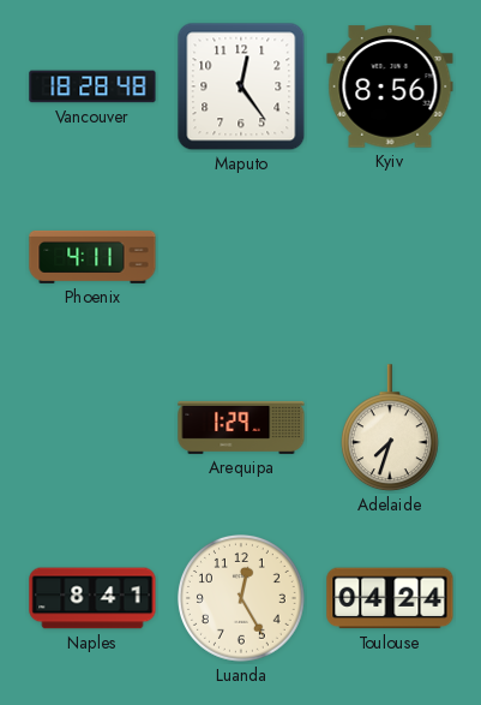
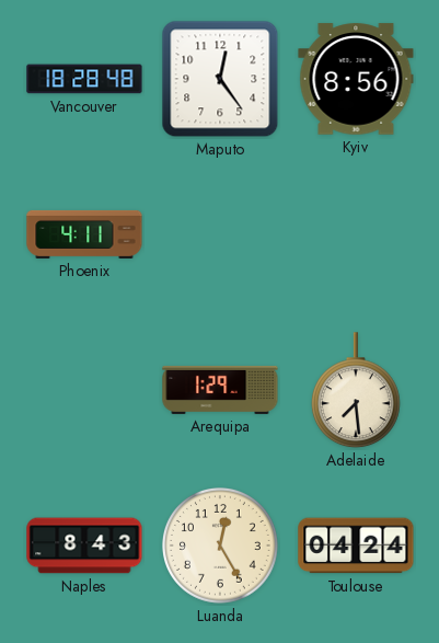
Adelaide: 7:33 -> 7:29
Naples: 8:41 -> 8:43
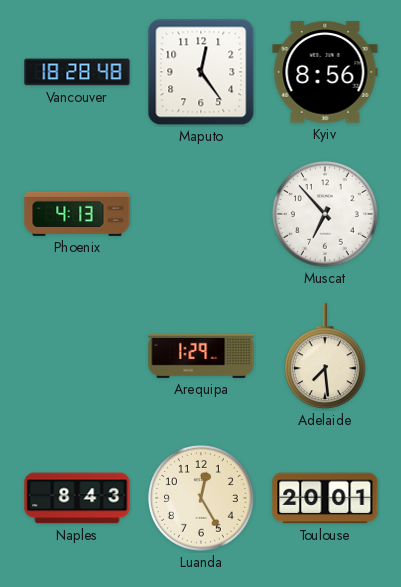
Phoenix: 4:11 -> 4:13
Muscat: none -> 6:53
Toulouse: 04:24 -> 20:01
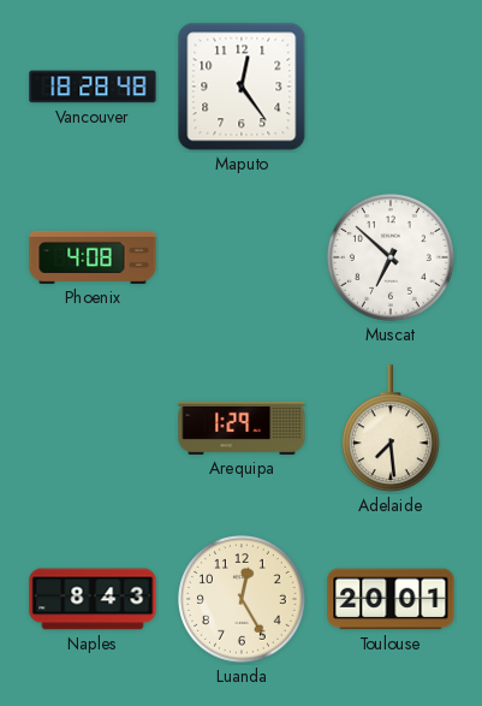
Kyiv: 8:56 -> none
Phoenix: 4:13 -> 4:08
Muscat: 6:53 -> 6:52
